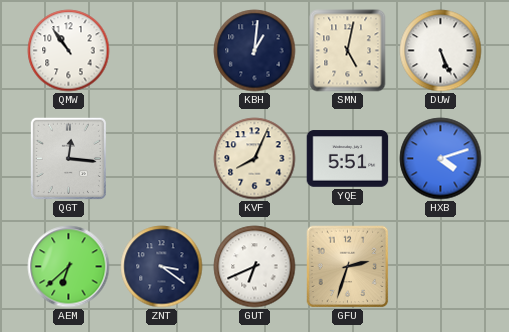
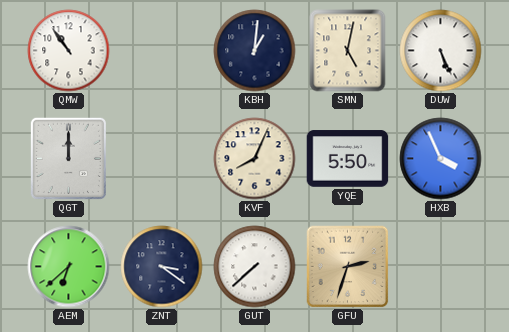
QGT: 12:16 -> 12:00
YQE: 5:51 -> 5:50
HXB: 4:12 -> 3:56
GUT: 6:41 -> 7:38
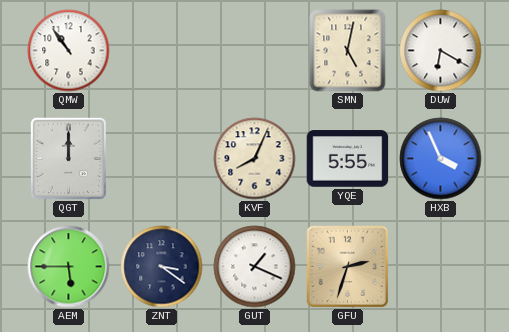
KBH: 1:01 -> none
DUW: 5:26 -> 6:20
YQE: 5:50 -> 5:55
AEM: 6:38 -> 5:45
GUT: 7:38 -> 1:19
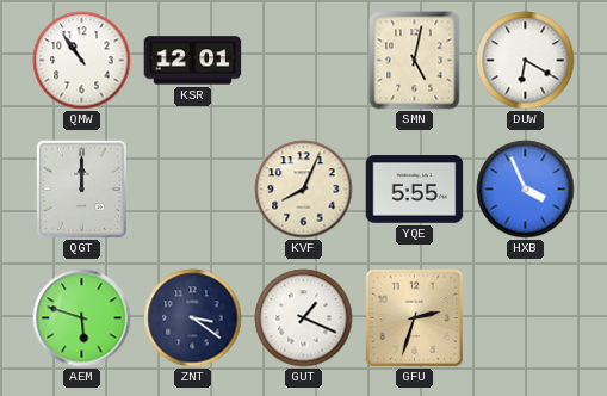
KSR: none -> 12:01
AEM: 5:45 -> 5:48
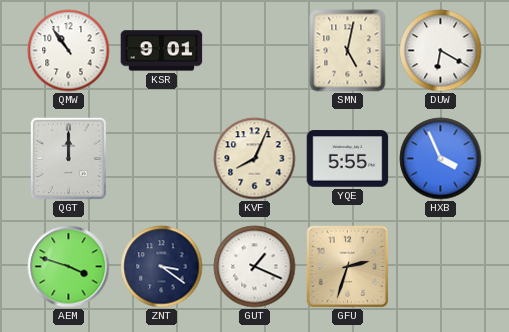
KSR: 12:01 -> 9:01
AEM: 5:48 -> 3:48
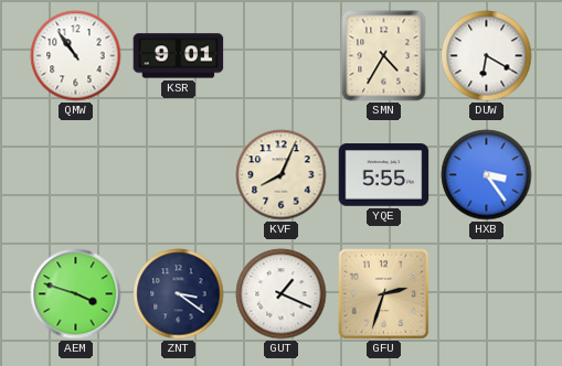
SMN: 5:02 -> 4:35
QGT: 12:00 -> none
HXB: 3:56 -> 3:24
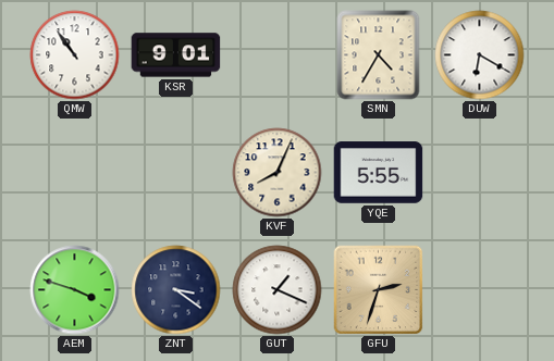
HXB: 3:24 -> none
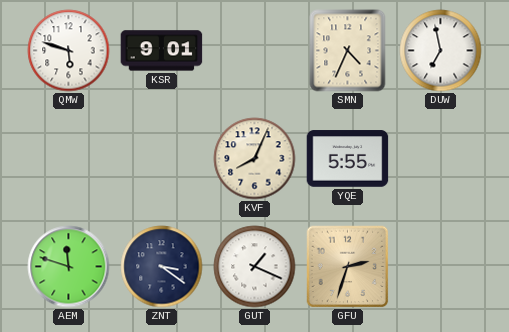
QMW: 10:54 -> 5:48
SMN: 4:35 -> 4:34
DUW: 6:20 -> 6:58
AEM: 3:48 -> 11:48
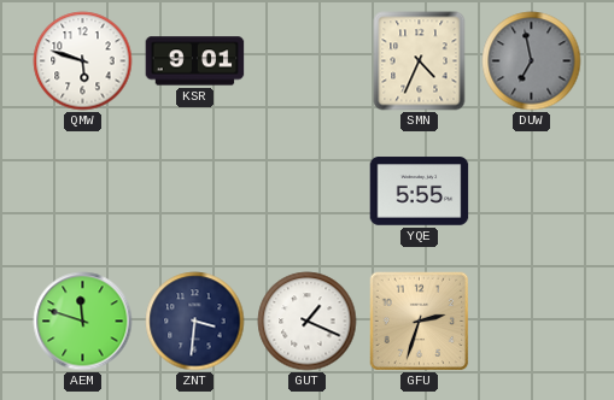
DUW dial: white -> grey
KVF: 8:04 -> none
ZNT: 3:21 -> 3:31
